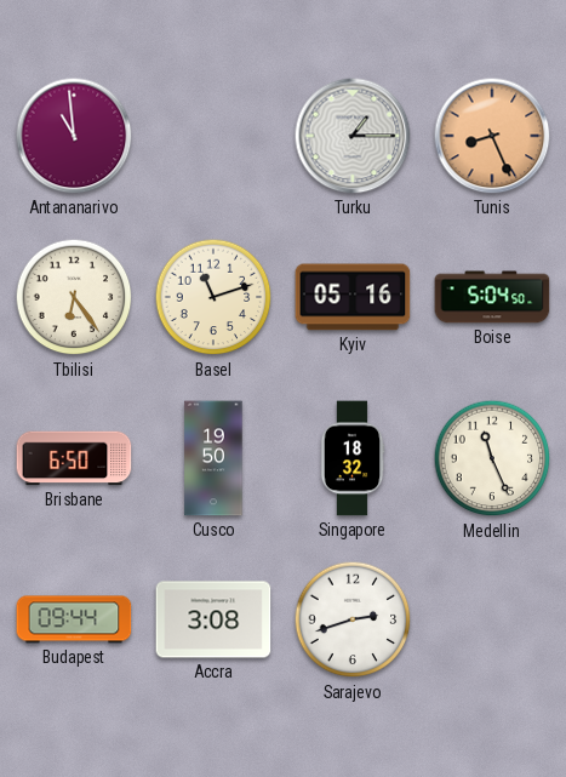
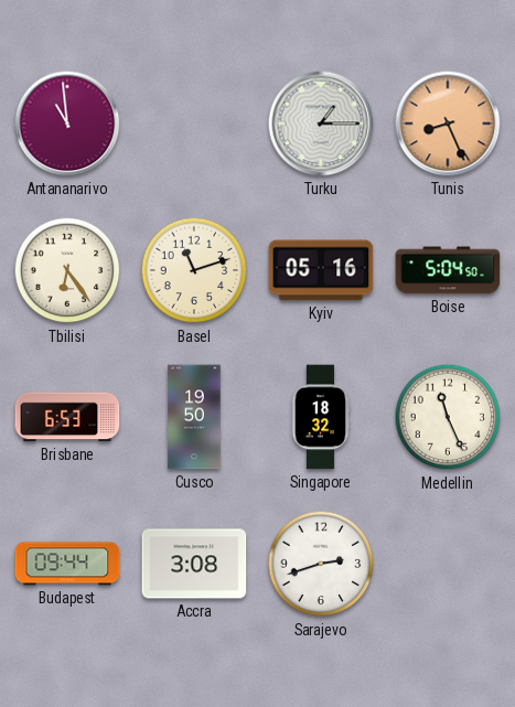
Brisbane: 6:50 -> 6:53
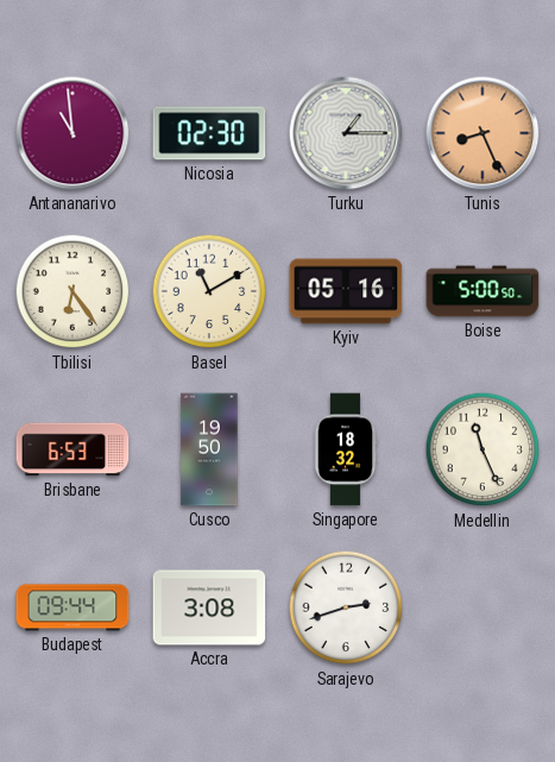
Nicosia: none -> 02:30
Basel: 11:12 -> 11:10
Boise: 5:04 -> 5:00
